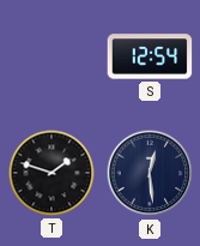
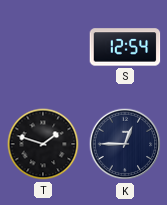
K: 12:29 -> 12:45
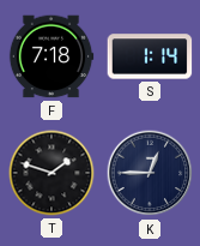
F: none -> 7:18
S: 12:54 -> 1:14
